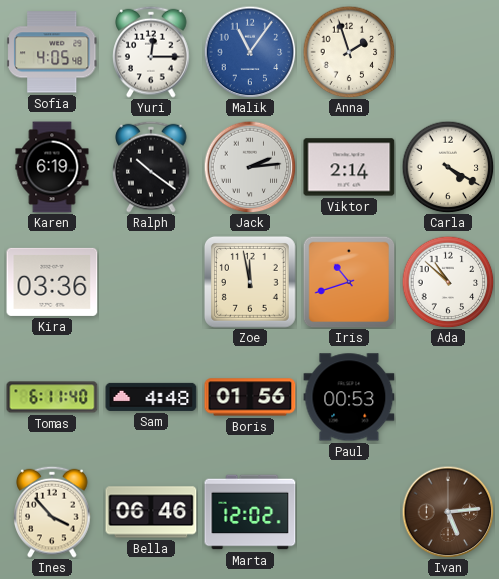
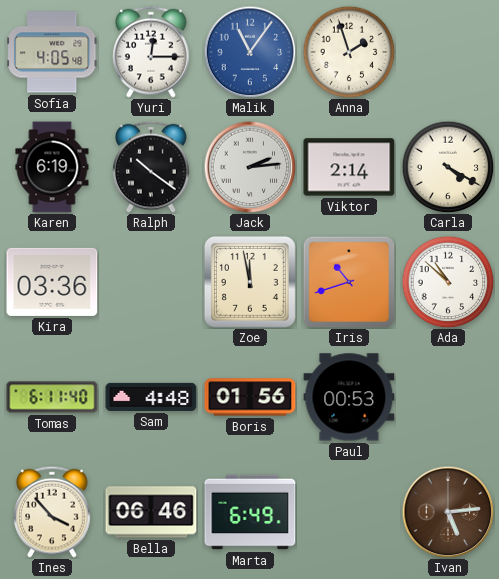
Marta: 12:02 -> 6:49
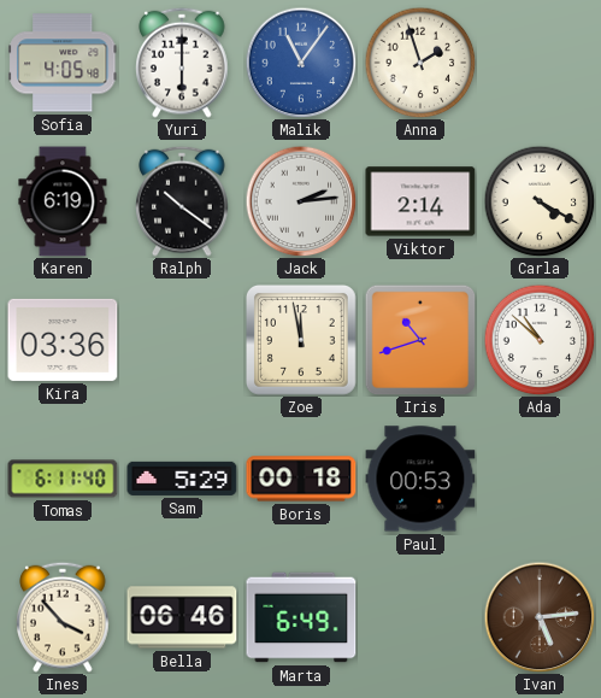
Yuri: 12:15 -> 6:00
Sam: 4:48 -> 5:29
Boris: 01:56 -> 00:18
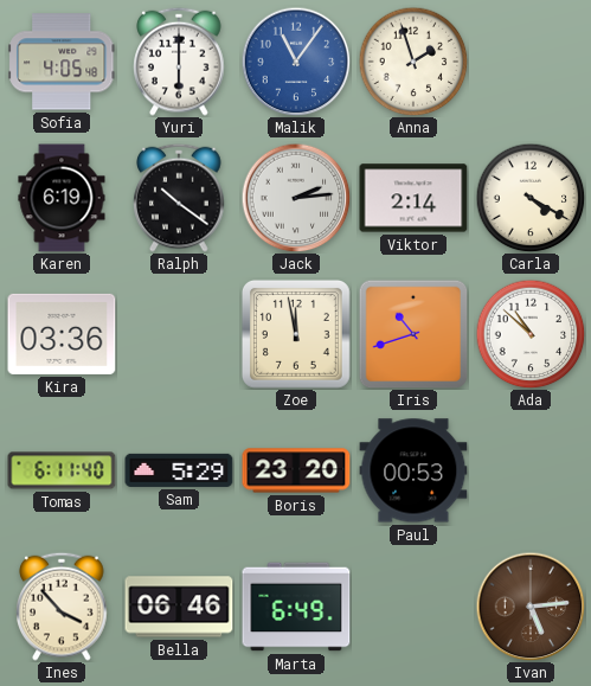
Boris: 00:18 -> 23:20
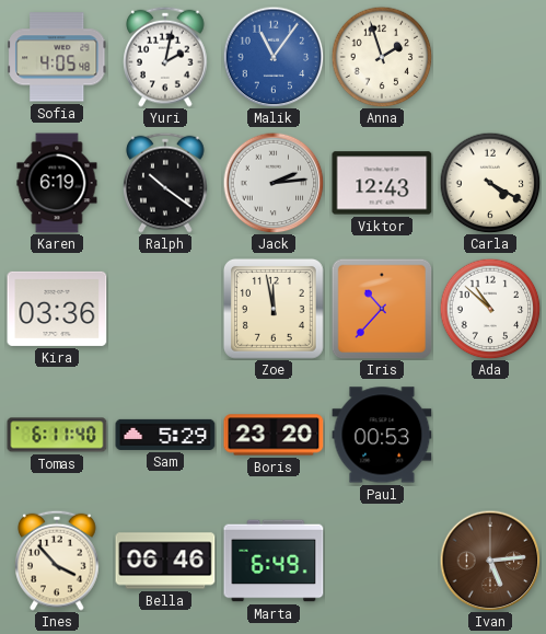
Yuri: 6:00 -> 2:02
Viktor: 2:14 -> 12:43
Iris: 10:42 -> 10:37
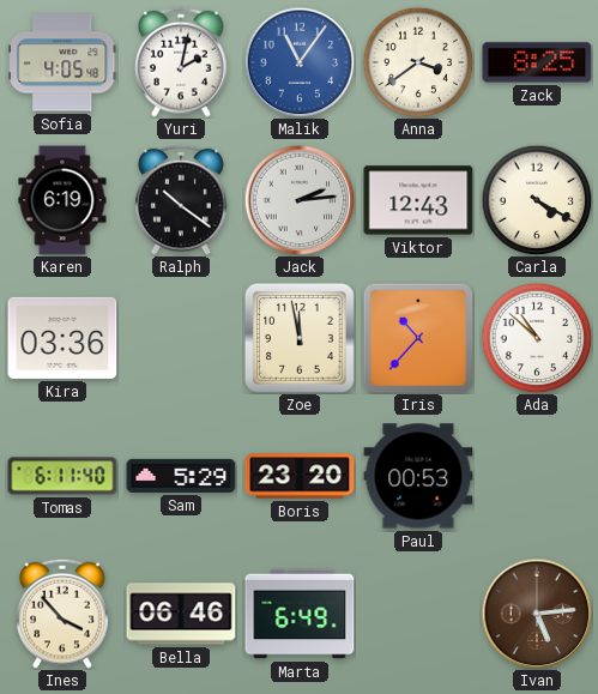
Anna: 1:57 -> 3:39
Zack: none -> 8:25
